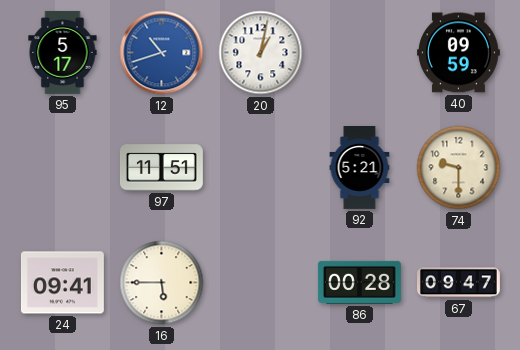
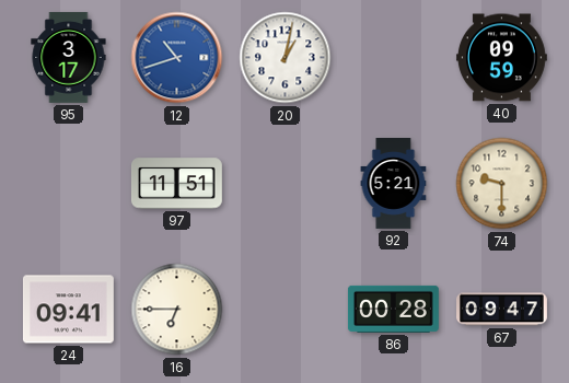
95: 5:17 -> 3:17
16: 5:45 -> 6:45
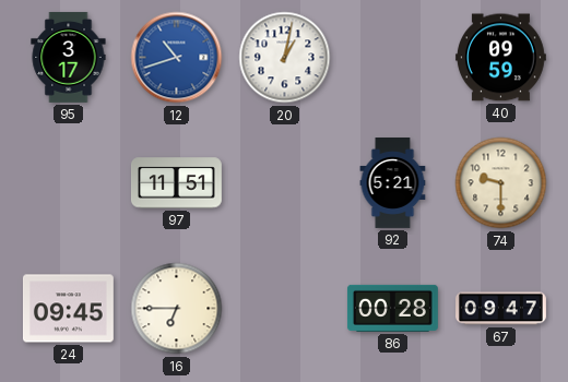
24: 09:41 -> 09:45
